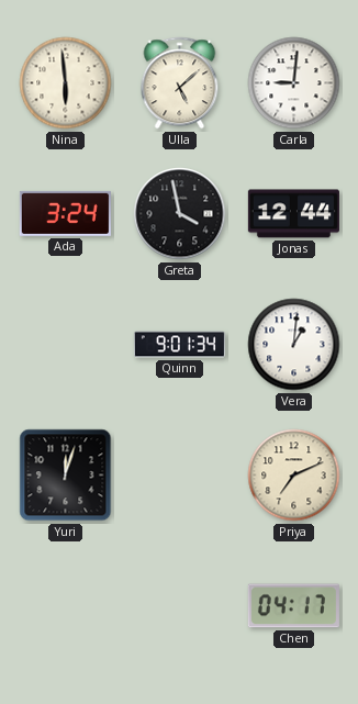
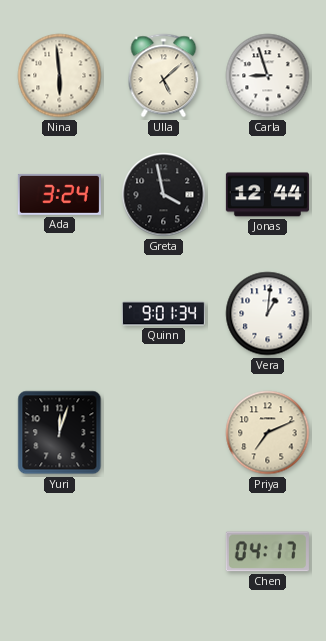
Carla: 9:01 -> 8:57
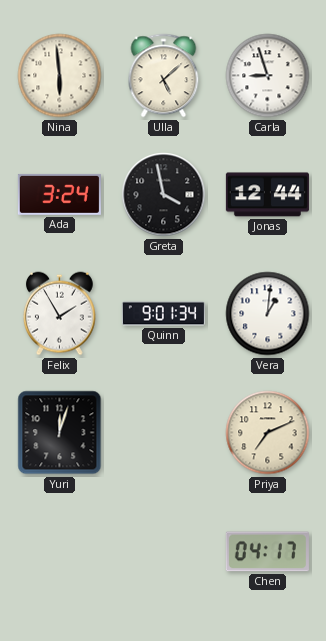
Felix: none -> 1:55
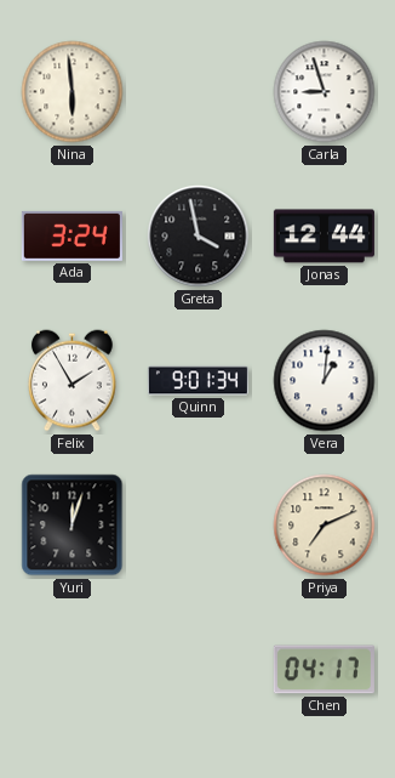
Ulla: 5:08 -> none
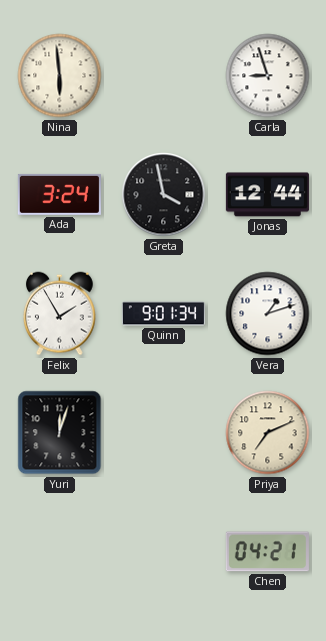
Vera: 1:01 -> 1:12
Chen: 04:17 -> 04:21
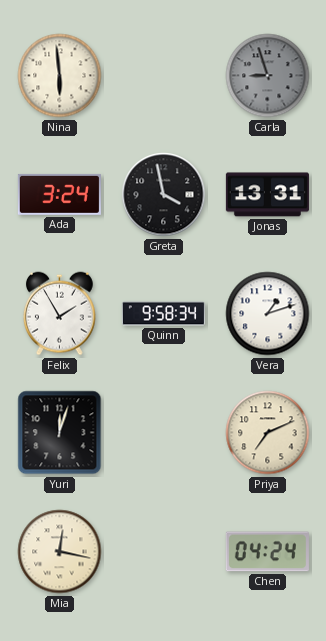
Carla dial: white -> grey
Jonas: 12:44 -> 13:31
Quinn: 9:01 -> 9:58
Mia: none -> 12:17
Chen: 04:21 -> 04:24
